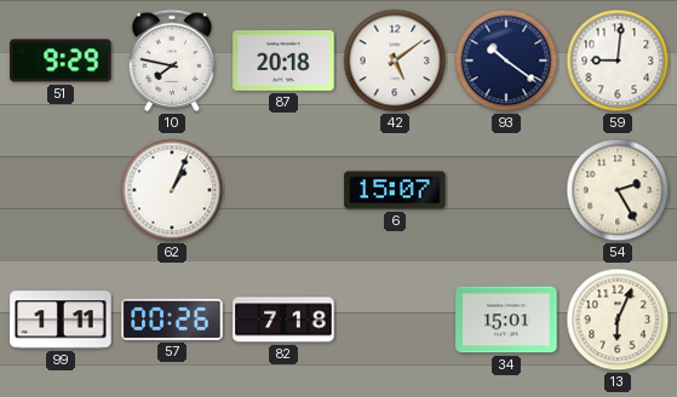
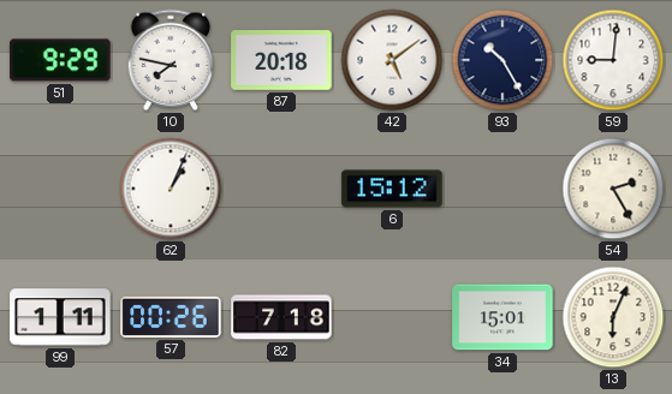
93: 10:21 -> 10:25
6: 15:07 -> 15:12
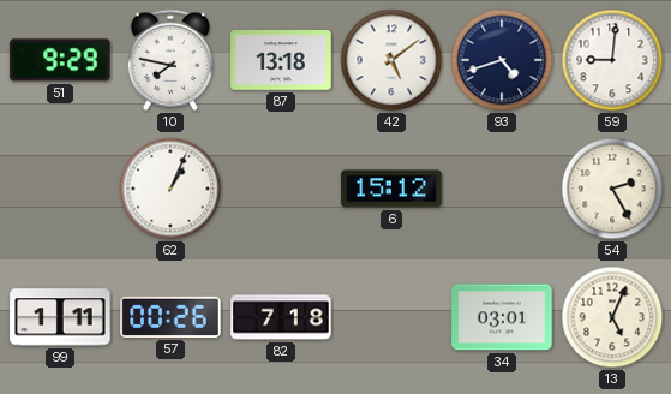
87: 20:18 -> 13:18
93: 10:25 -> 4:42
34: 15:01 -> 03:01
13: 6:04 -> 5:04
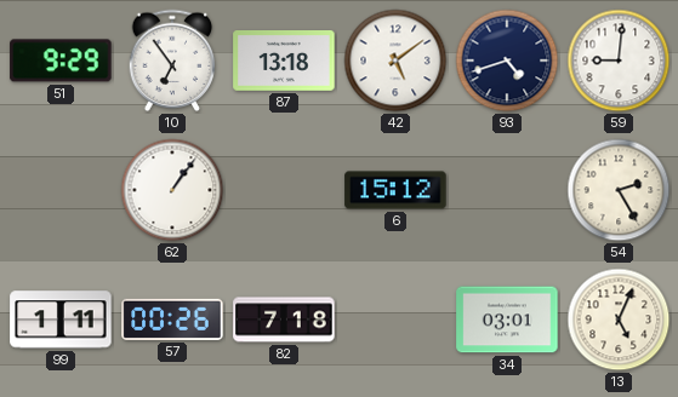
10: 7:47 -> 6:54
62: 1:04 -> 1:06
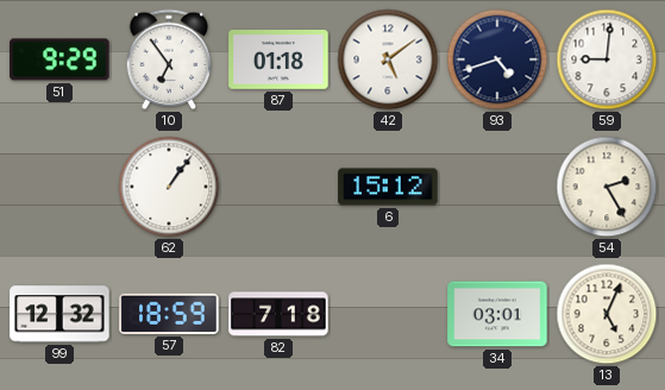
87: 13:18 -> 01:18
99: 1:11 -> 12:32
57: 00:26 -> 18:59
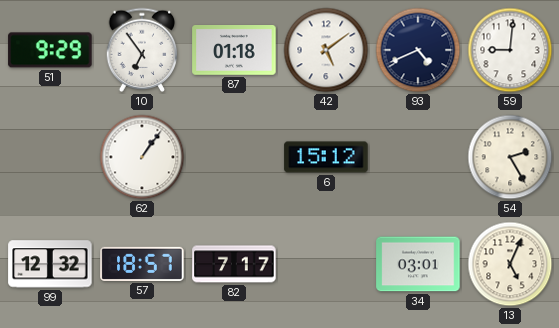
93: 4:42 -> 4:41
57: 18:59 -> 18:57
82: 7:18 -> 7:17
